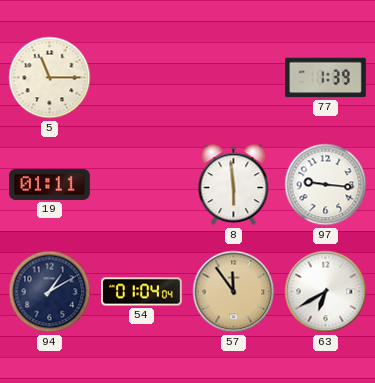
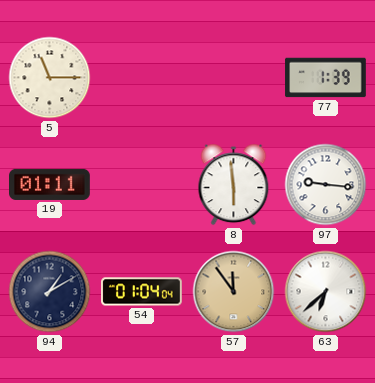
63: 6:40 -> 6:38
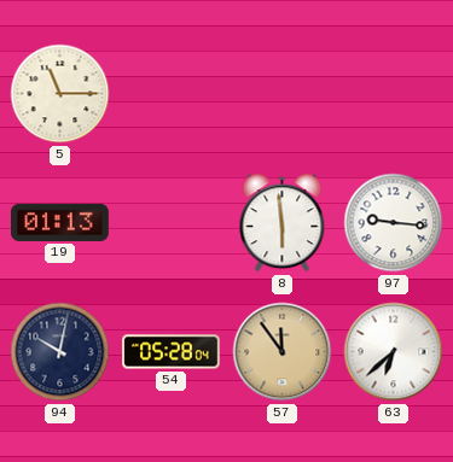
77: 1:39 -> none
19: 01:11 -> 01:13
94: 1:10 -> 10:02
54: 01:04 -> 05:28
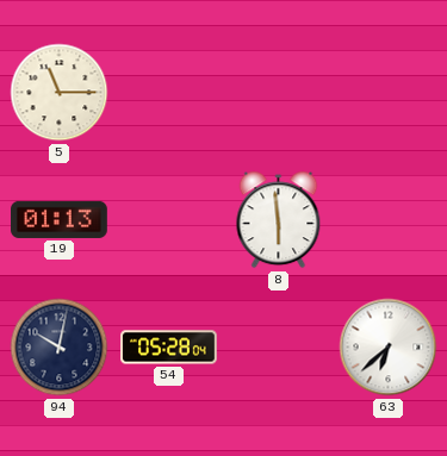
97: 9:16 -> none
57: 11:54 -> none
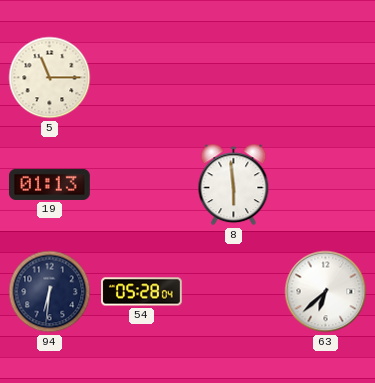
94: 10:02 -> 6:31
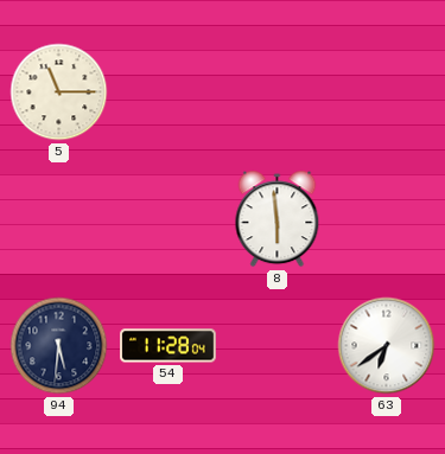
19: 01:13 -> none
94: 6:31 -> 5:31
54: 05:28 -> 11:28
63: 6:38 -> 6:39
